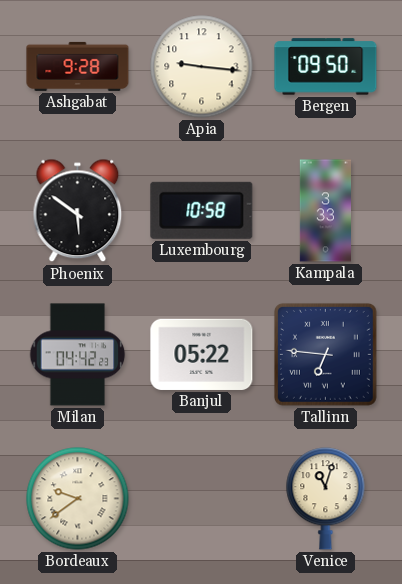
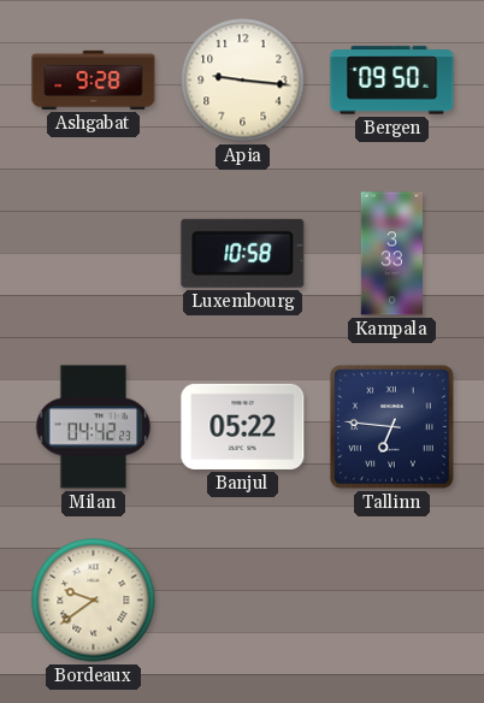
Phoenix: 5:51 -> none
Venice: 11:03 -> none
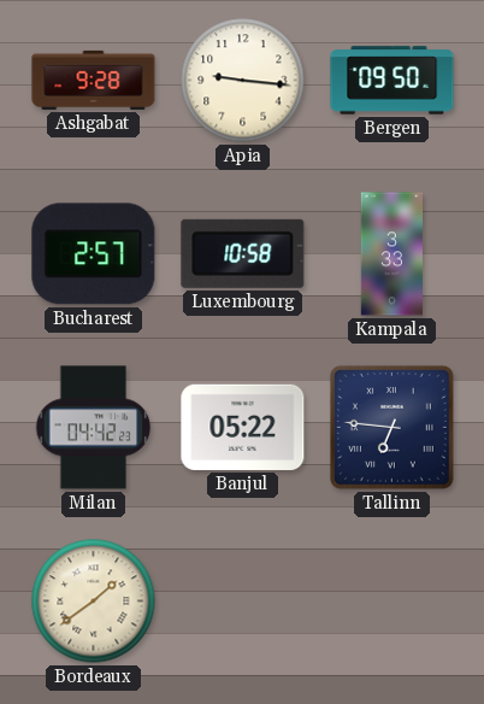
Bucharest: none -> 2:57
Bordeaux: 9:39 -> 1:39
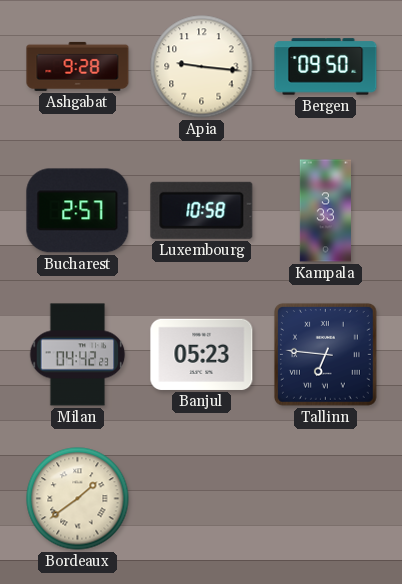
Banjul: 05:22 -> 05:23
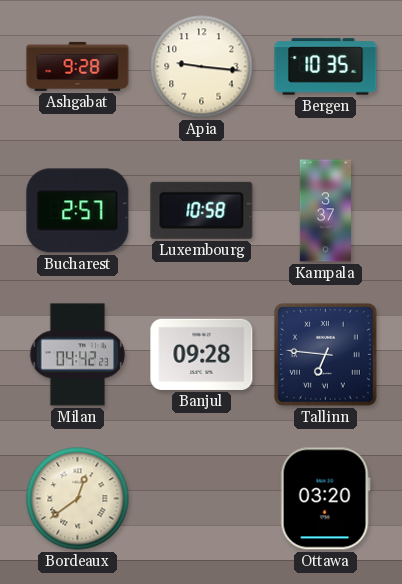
Bergen: 09:50 -> 10:35
Kampala: 3:33 -> 3:37
Banjul: 05:23 -> 09:28
Bordeaux: 1:39 -> 12:39
Ottawa: none -> 03:20
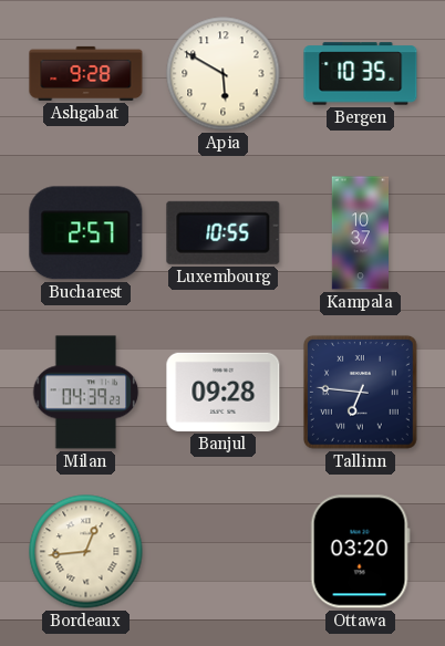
Apia: 9:16 -> 5:50
Luxembourg: 10:58 -> 10:55
Kampala: 3:37 -> 10:37
Milan: 04:42 -> 04:39
Bordeaux: 12:39 -> 12:44
